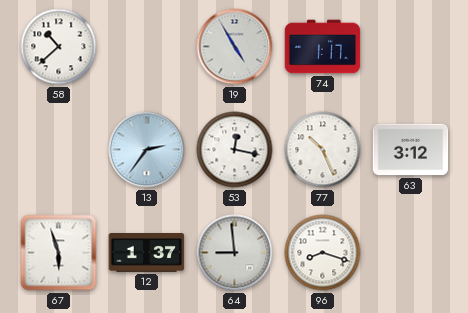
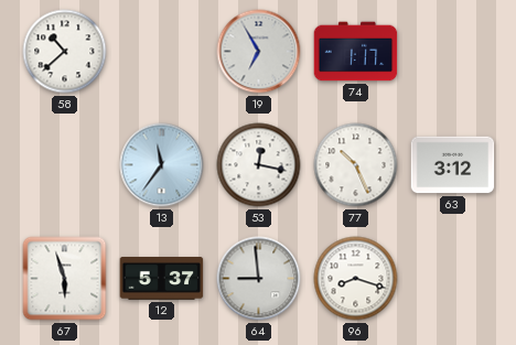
19: 4:55 -> 6:55
13: 2:36 -> 11:36
12: 1:37 -> 5:37
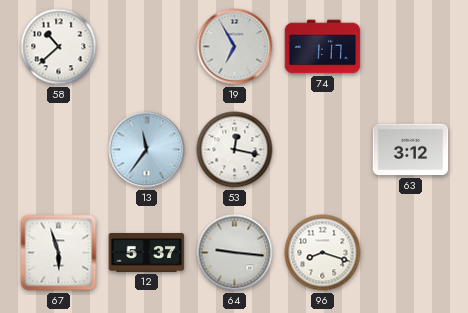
77: 10:26 -> none
64: 8:59 -> 9:16
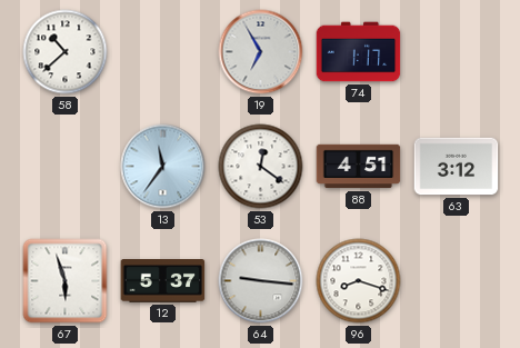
53: 12:17 -> 12:21
88: none -> 4:51
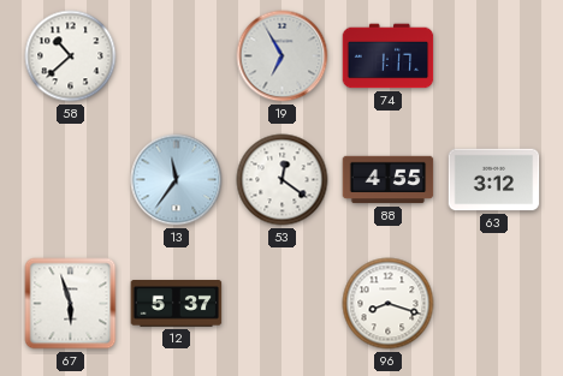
88: 4:51 -> 4:55
64: 9:16 -> none
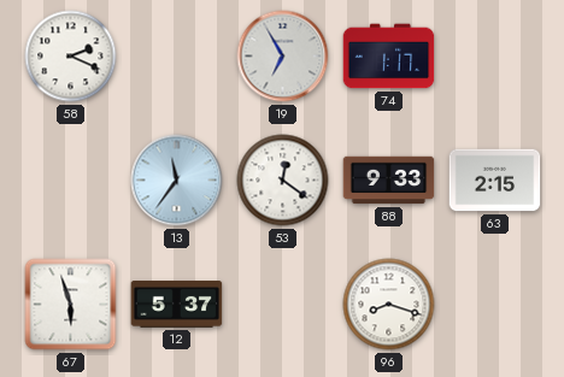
58: 10:38 -> 2:19
88: 4:55 -> 9:33
63: 3:12 -> 2:15
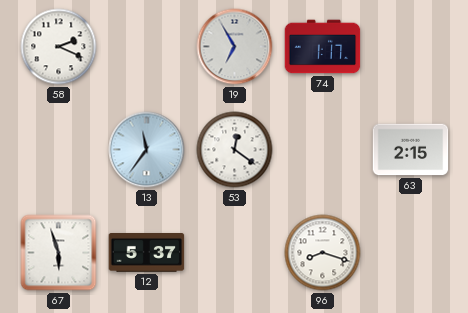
88: 9:33 -> none
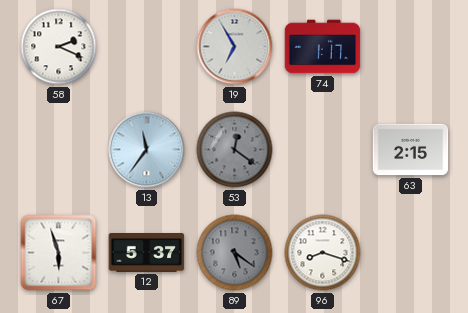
53 dial: white -> grey
89: none -> 5:21
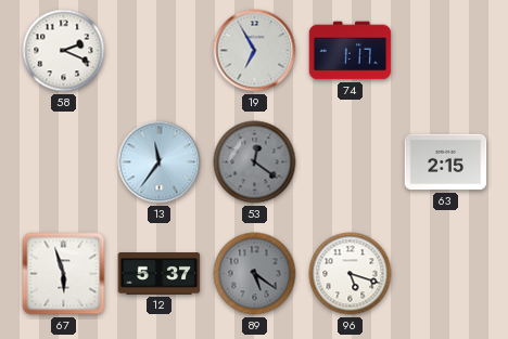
96: 8:18 -> 5:18
